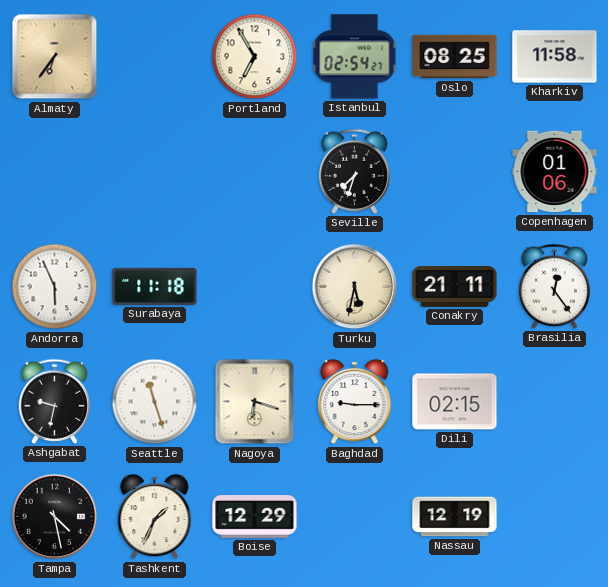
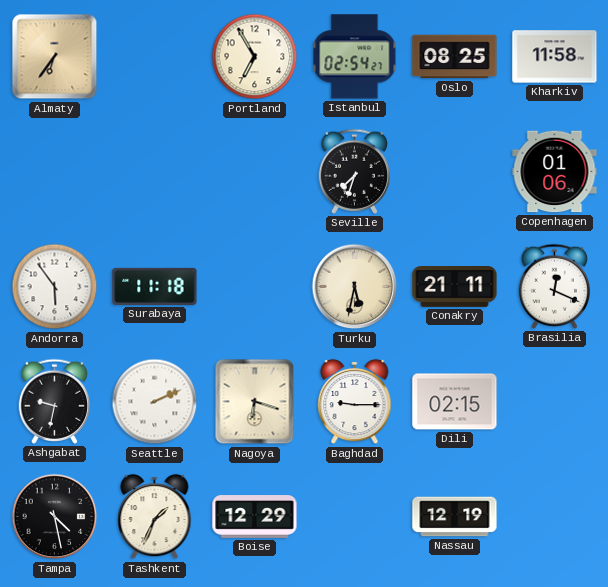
Andorra: 5:56 -> 5:54
Brasilia: 12:24 -> 12:19
Seattle: 11:27 -> 2:11
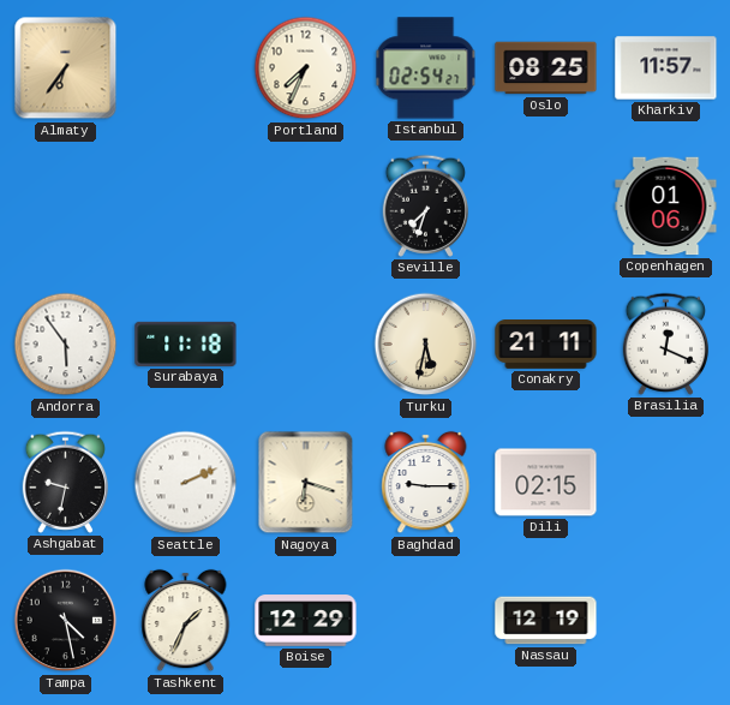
Portland: 6:55 -> 7:34
Kharkiv: 11:58 -> 11:57
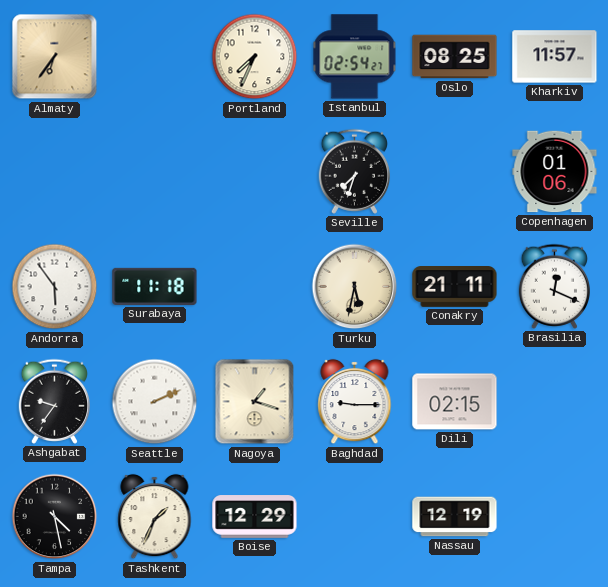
Ashgabat: 9:32 -> 9:36
Nagoya: 6:18 -> 1:18
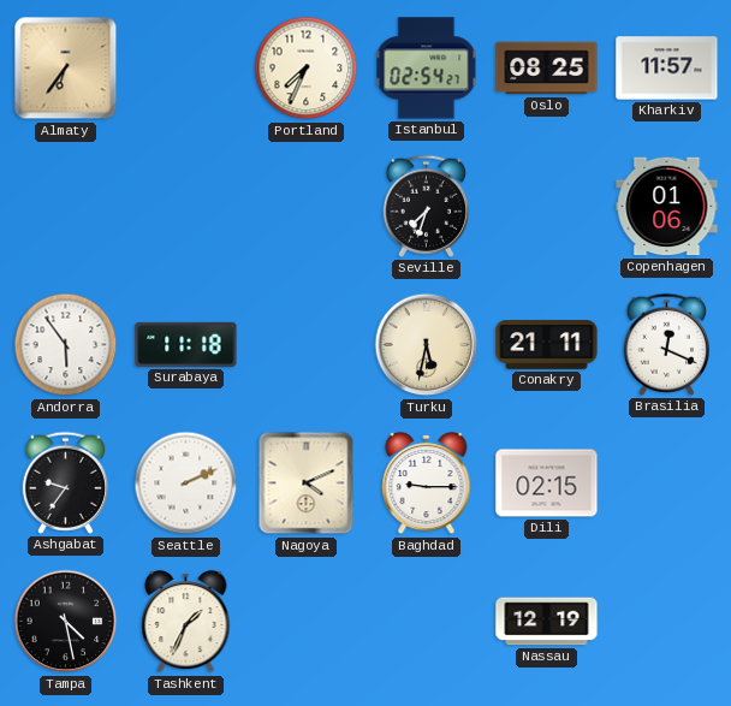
Nagoya: 1:18 -> 4:11
Boise: 12:29 -> none
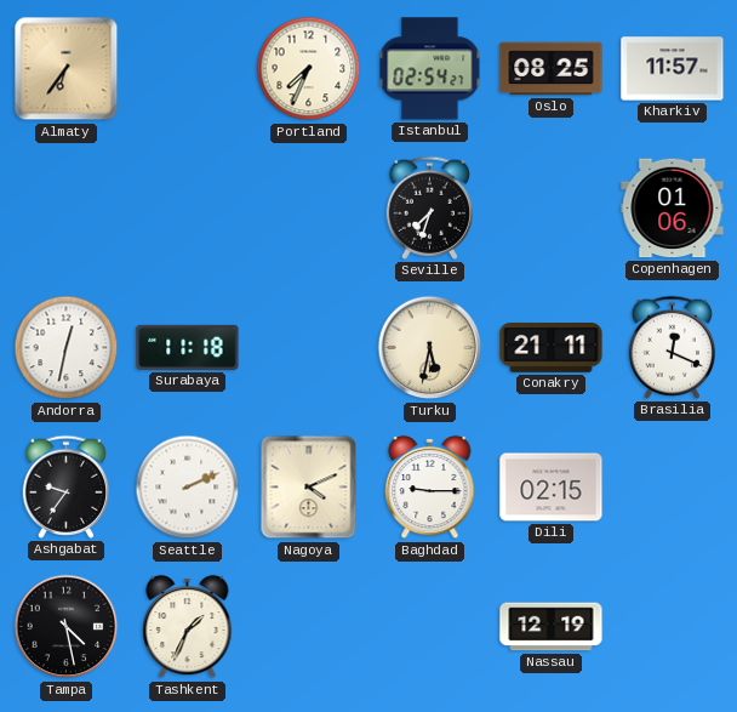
Andorra: 5:54 -> 12:32
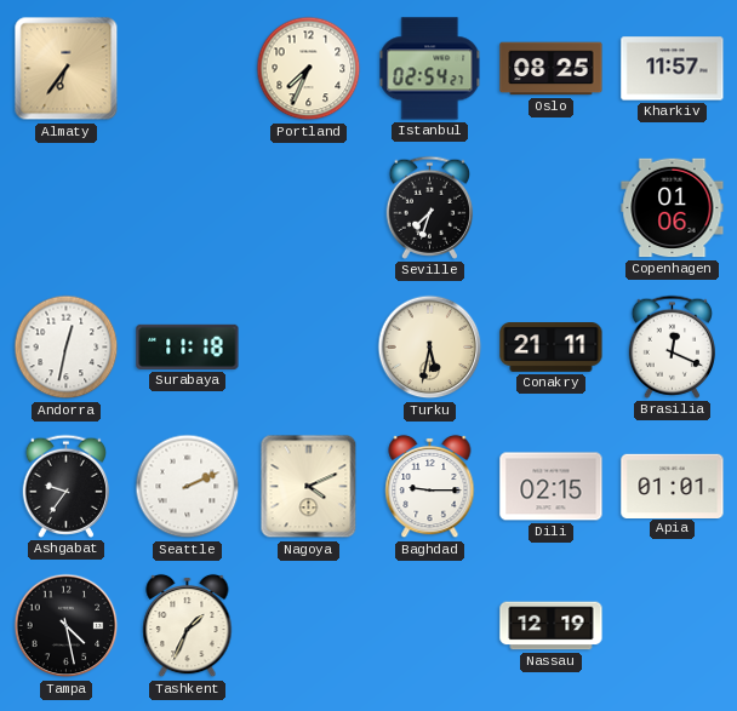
Apia: none -> 01:01
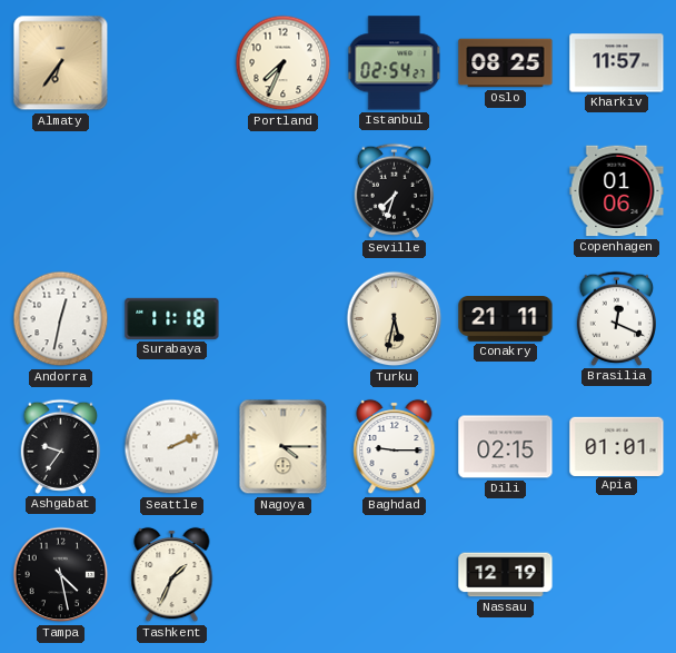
Nagoya: 4:11 -> 4:15
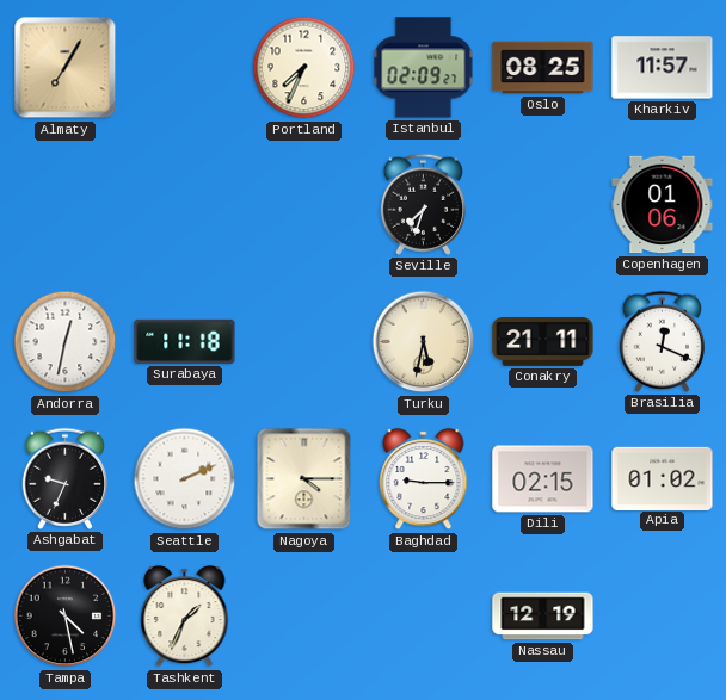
Almaty: 6:36 -> 7:05
Istanbul: 02:54 -> 02:09
Ashgabat: 9:36 -> 9:34
Apia: 01:01 -> 01:02
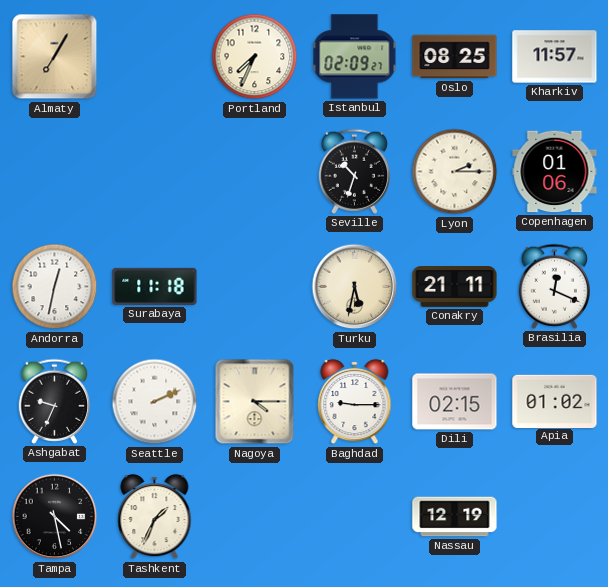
Seville: 7:33 -> 10:33
Lyon: none -> 2:15
